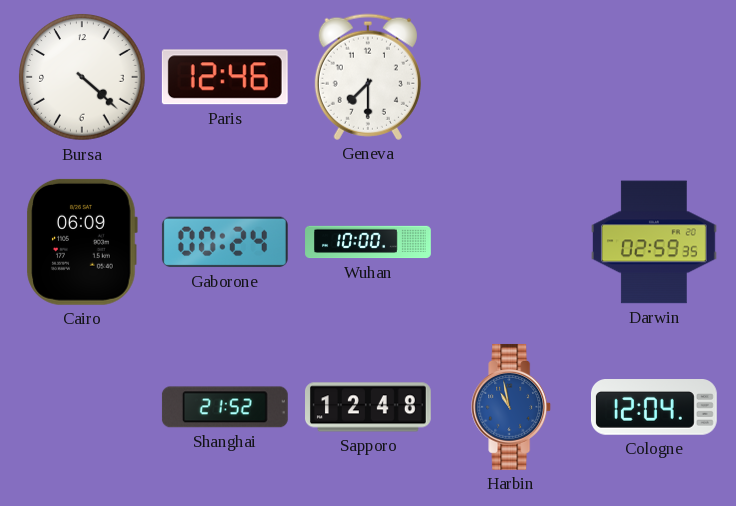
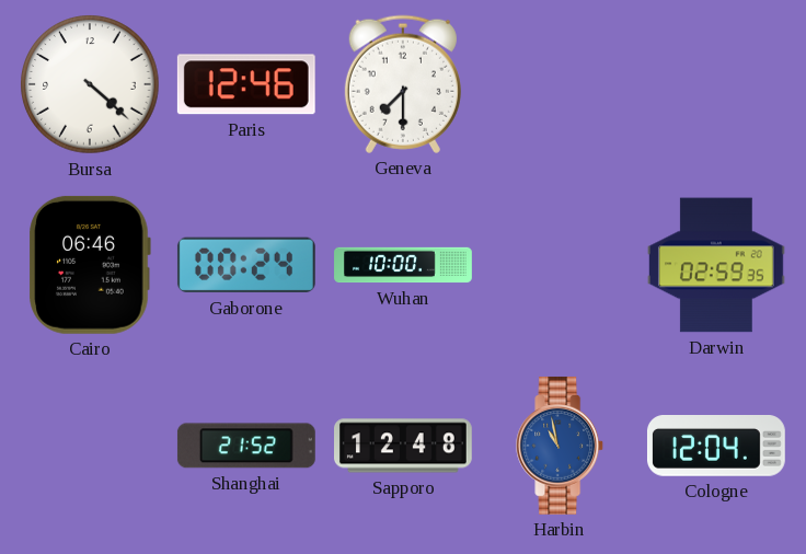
Cairo: 06:09 -> 06:46
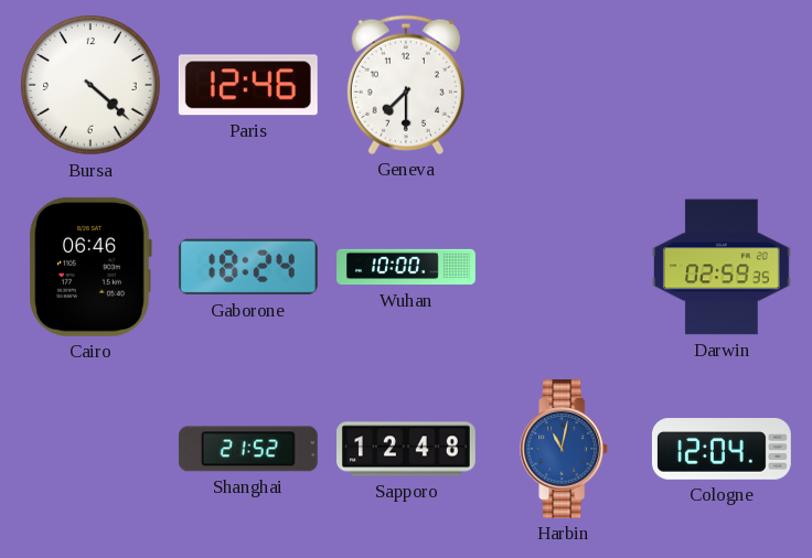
Gaborone: 00:24 -> 18:24
Harbin: 10:58 -> 11:02
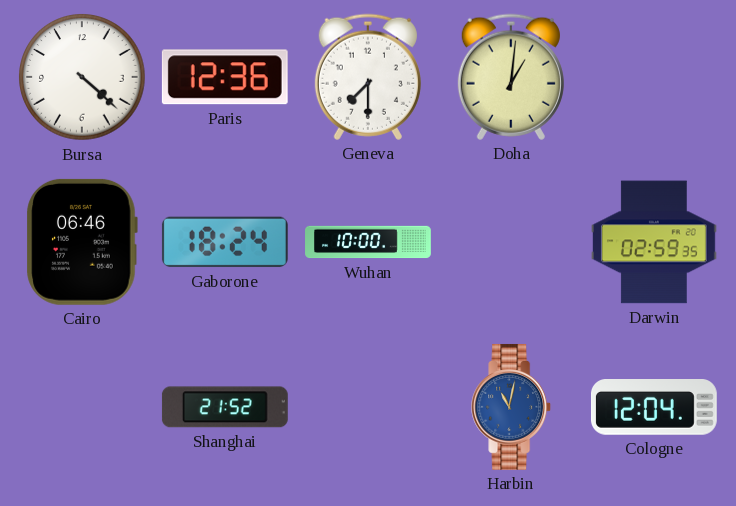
Paris: 12:46 -> 12:36
Doha: none -> 1:01
Sapporo: 12:48 -> none
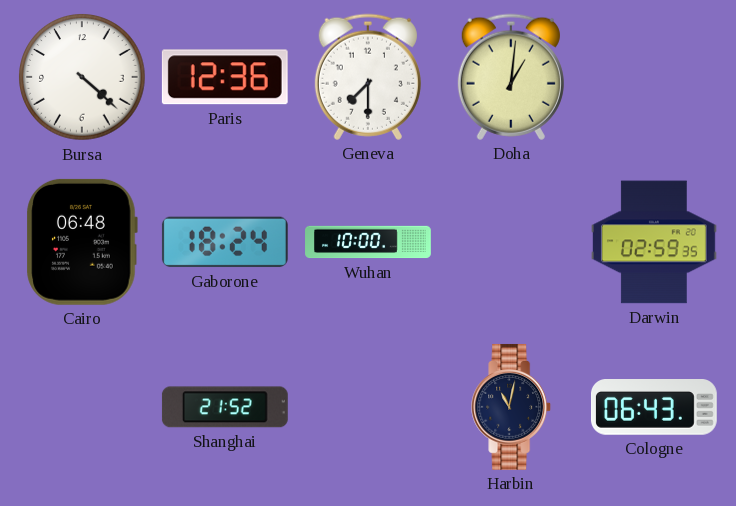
Cairo: 06:46 -> 06:48
Harbin dial: blue -> navy
Cologne: 12:04 -> 06:43
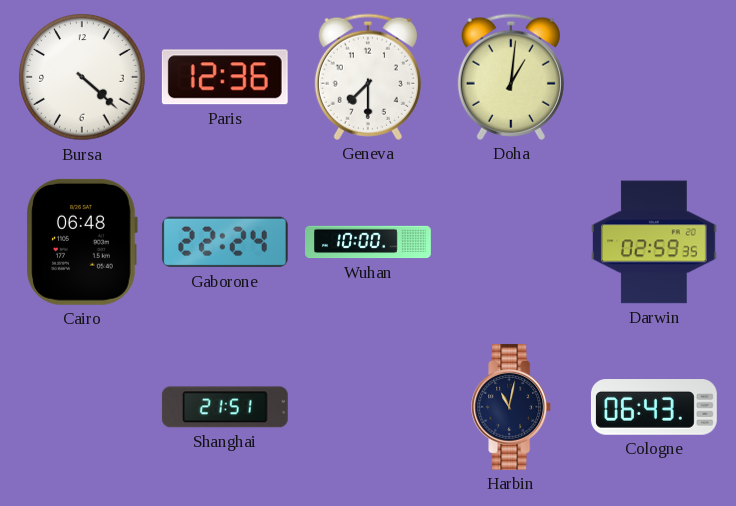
Gaborone: 18:24 -> 22:24
Shanghai: 21:52 -> 21:51
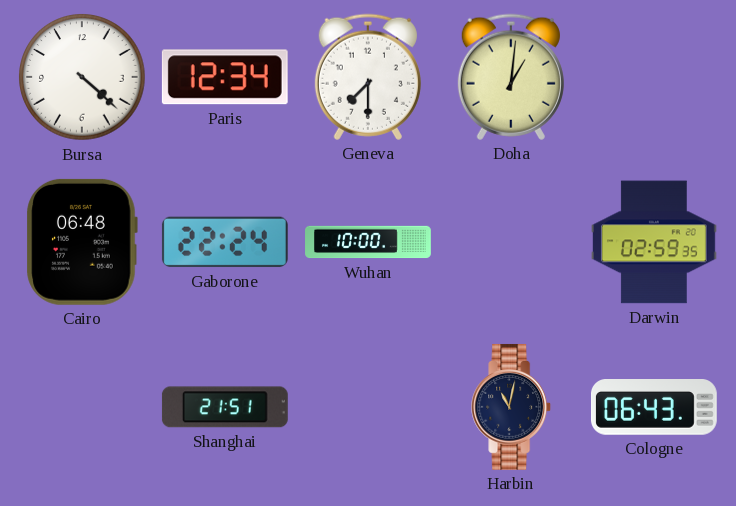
Paris: 12:36 -> 12:34
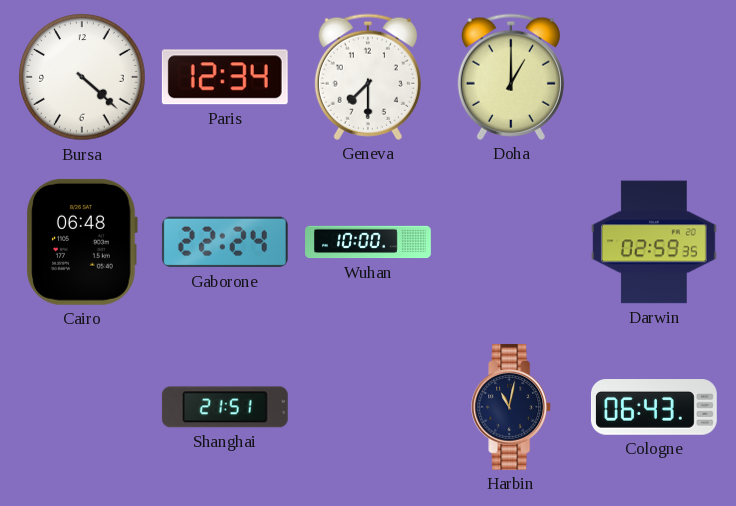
Doha: 1:01 -> 1:00
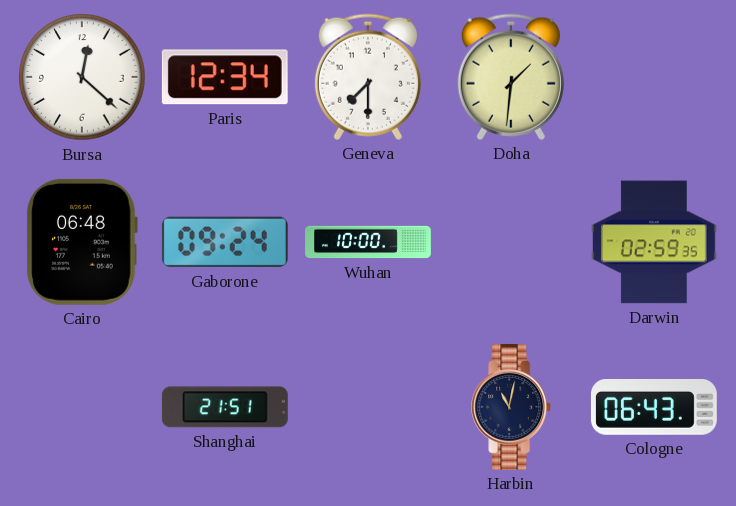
Bursa: 4:22 -> 12:22
Doha: 1:00 -> 1:31
Gaborone: 22:24 -> 09:24
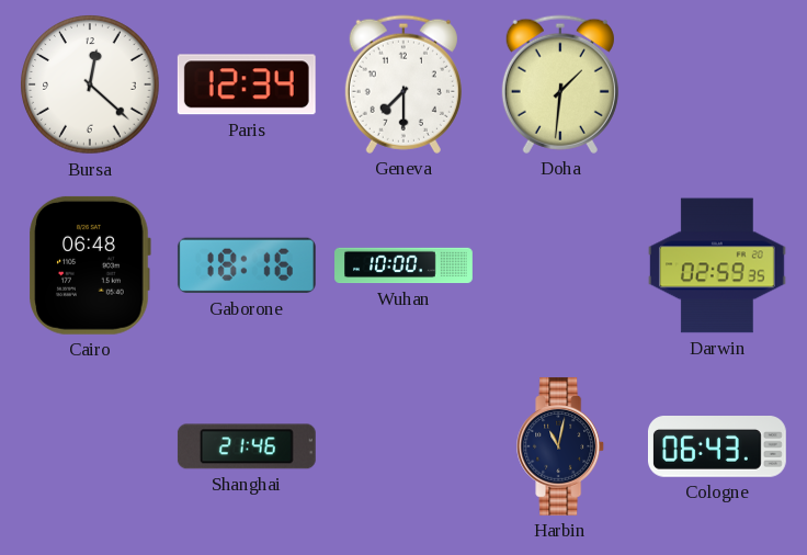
Gaborone: 09:24 -> 18:16
Shanghai: 21:51 -> 21:46
